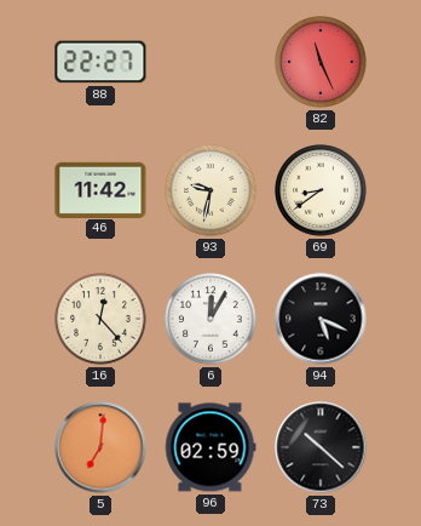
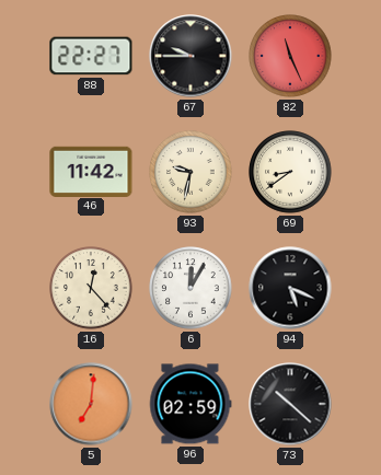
67: none -> 9:45
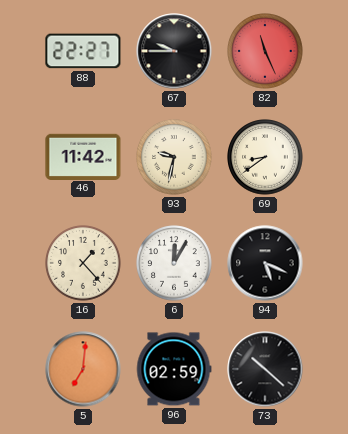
16: 12:23 -> 1:23
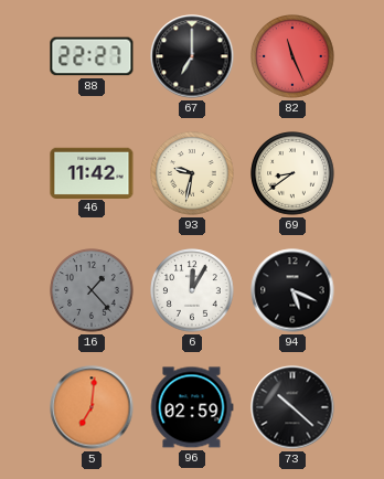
67: 9:45 -> 7:00
16 dial: cream -> grey
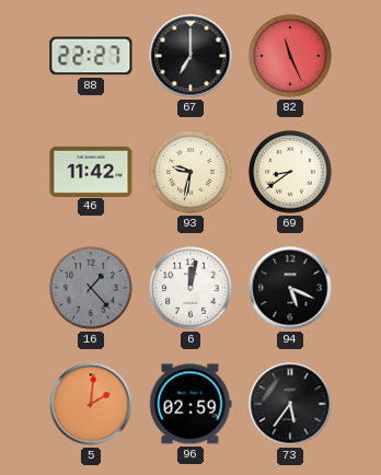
6: 12:05 -> 12:02
5: 7:01 -> 2:01
73: 10:22 -> 5:36
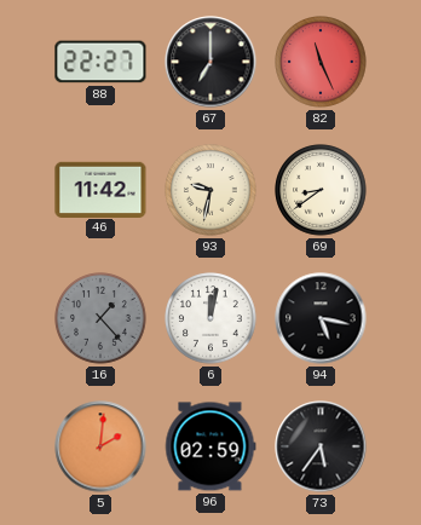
94: 5:19 -> 5:17
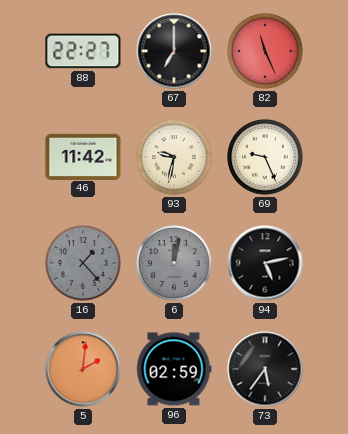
69: 8:39 -> 9:26
6 dial: white -> grey
94: 5:17 -> 5:13
